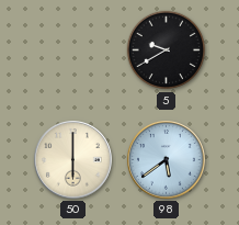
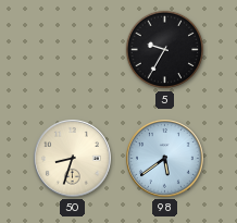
5: 9:40 -> 9:35
50: 6:00 -> 8:33
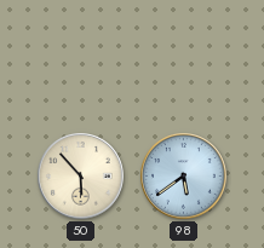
5: 9:35 -> none
50: 8:33 -> 5:53
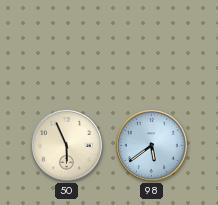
50: 5:53 -> 5:56
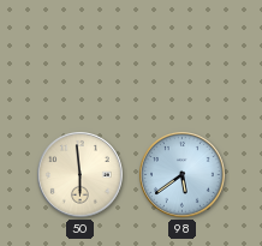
50: 5:56 -> 5:59
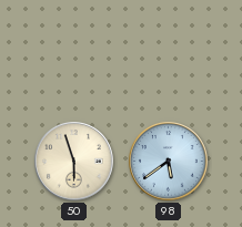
50: 5:59 -> 5:57
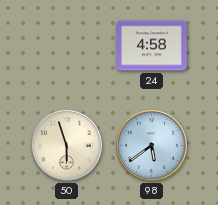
24: none -> 4:58
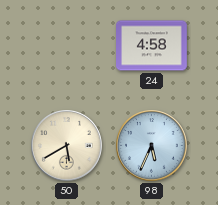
50: 5:57 -> 5:40
98: 5:39 -> 5:34
